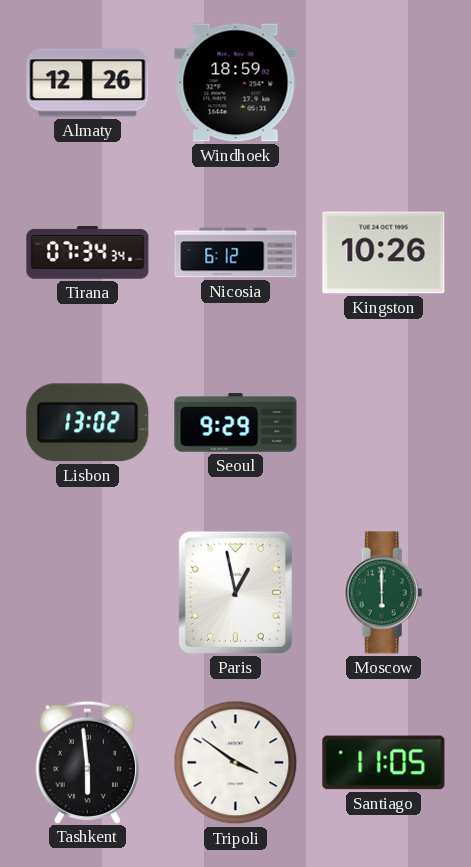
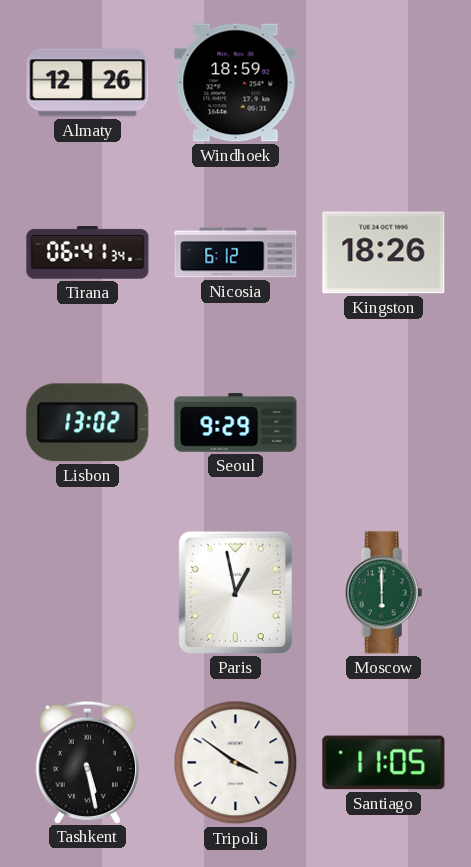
Tirana: 07:34 -> 06:41
Kingston: 10:26 -> 18:26
Tashkent: 5:59 -> 5:28
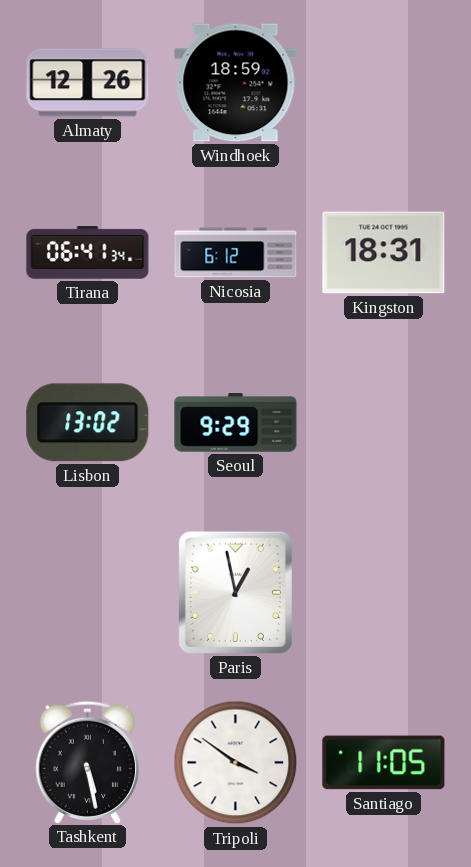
Kingston: 18:26 -> 18:31
Moscow: 6:00 -> none
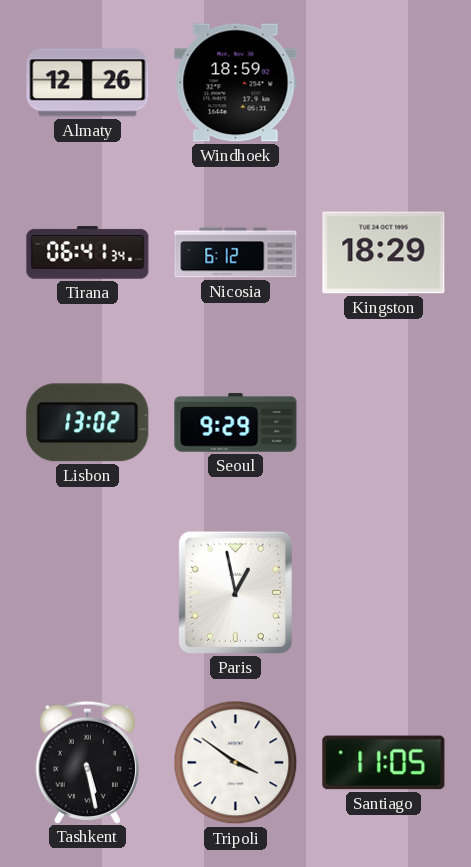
Kingston: 18:31 -> 18:29
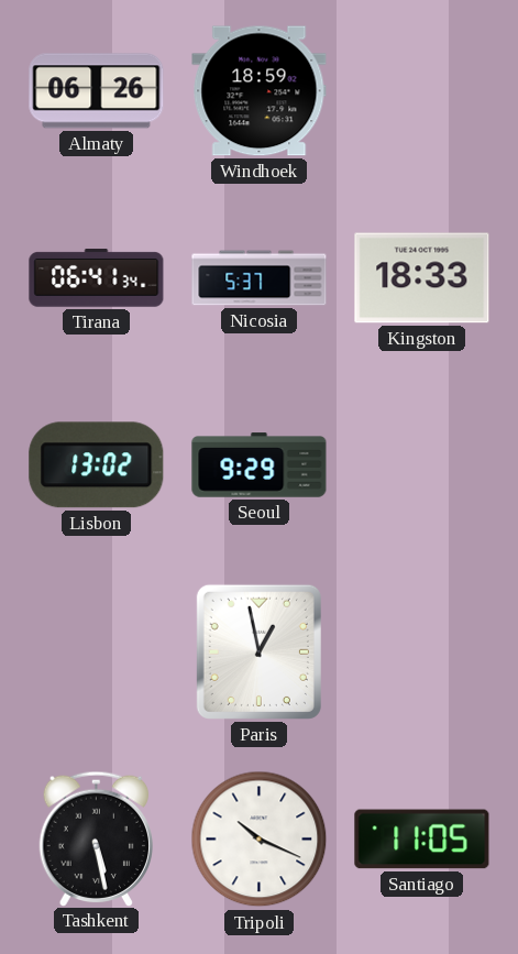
Almaty: 12:26 -> 06:26
Nicosia: 6:12 -> 5:37
Kingston: 18:29 -> 18:33
Tripoli: 3:51 -> 10:19
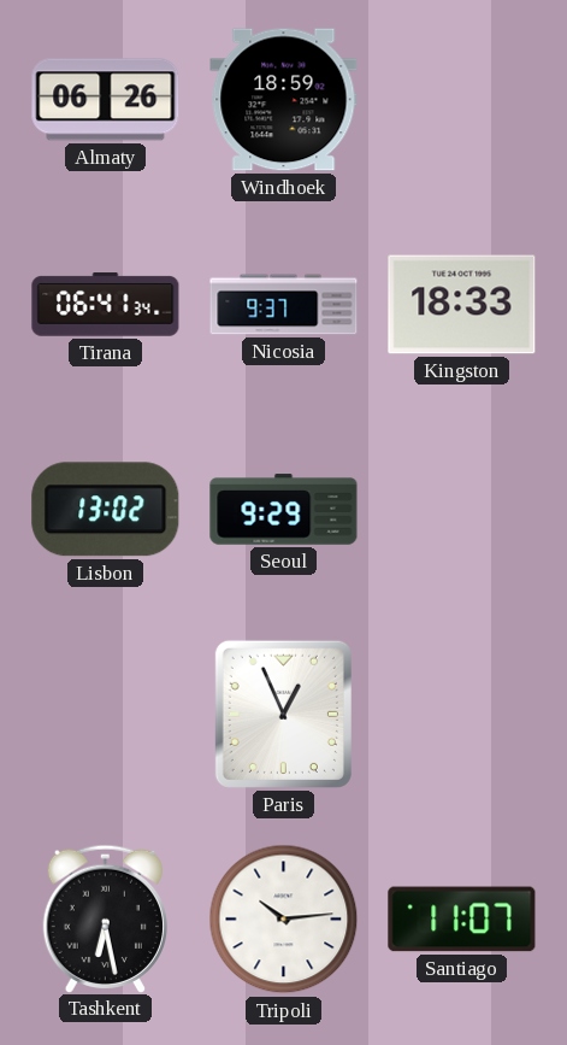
Nicosia: 5:37 -> 9:37
Paris: 12:58 -> 12:56
Tashkent: 5:28 -> 6:28
Tripoli: 10:19 -> 10:14
Santiago: 11:05 -> 11:07
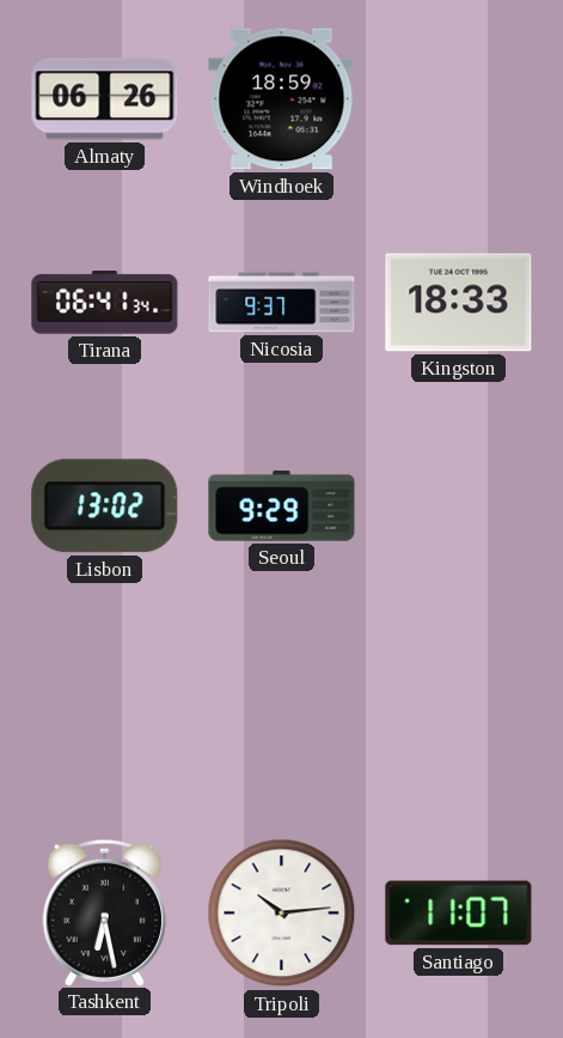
Paris: 12:56 -> none
